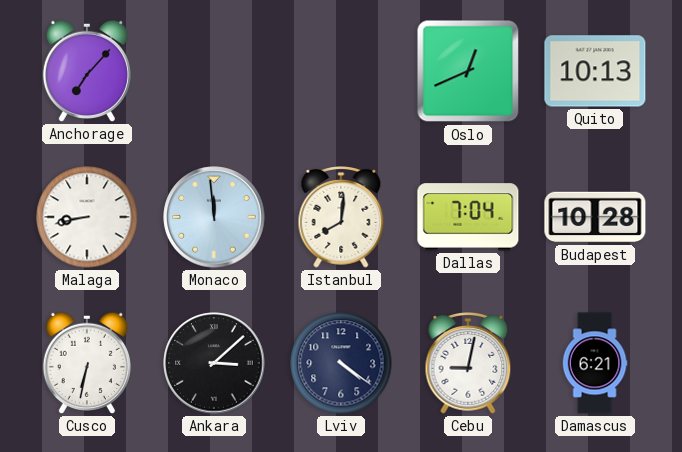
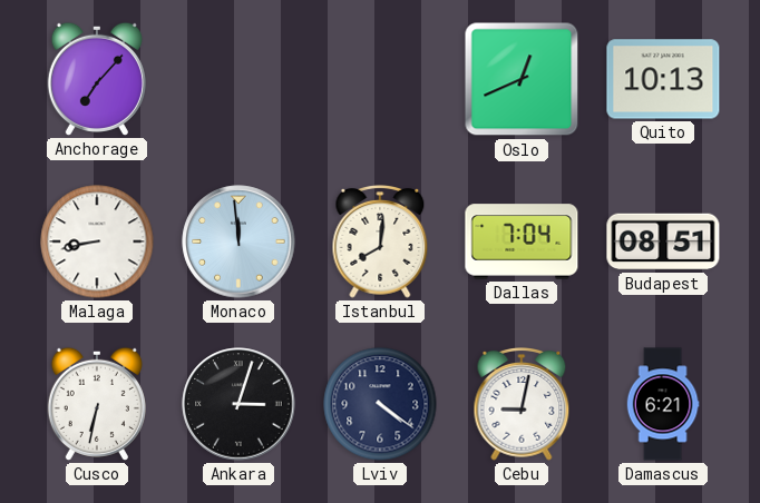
Budapest: 10:28 -> 08:51
Ankara: 3:08 -> 3:03
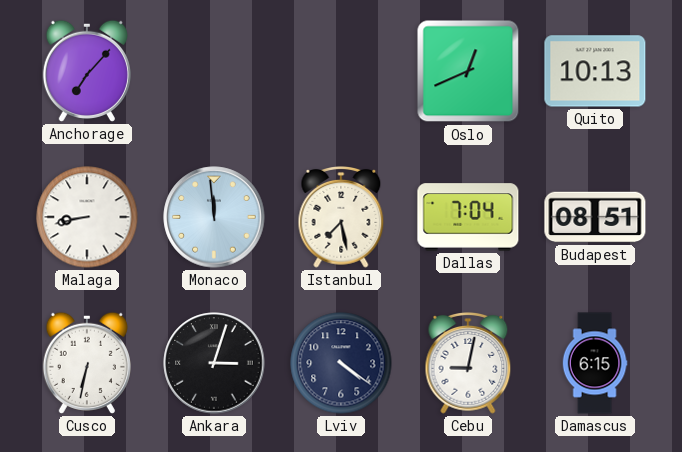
Istanbul: 8:01 -> 7:28
Damascus: 6:21 -> 6:15
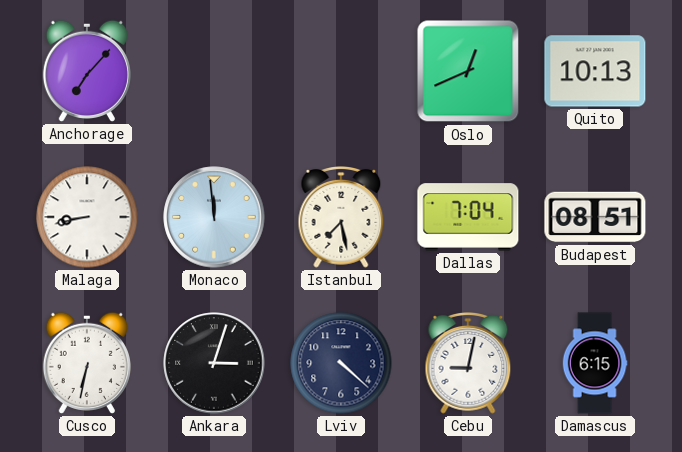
Lviv: 4:21 -> 4:22
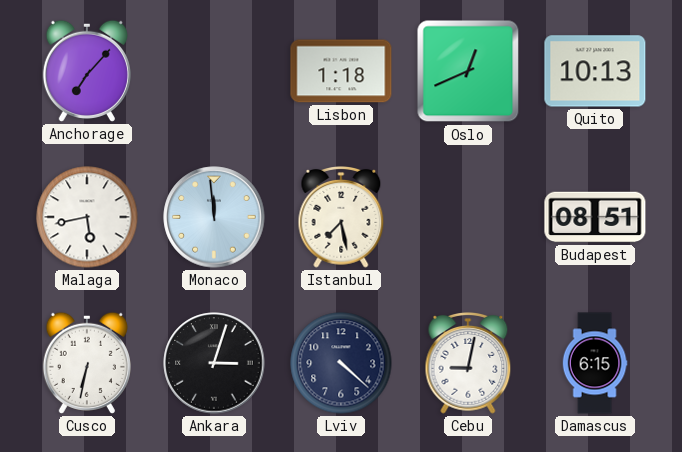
Lisbon: none -> 1:18
Malaga: 8:43 -> 5:43
Dallas: 7:04 -> none
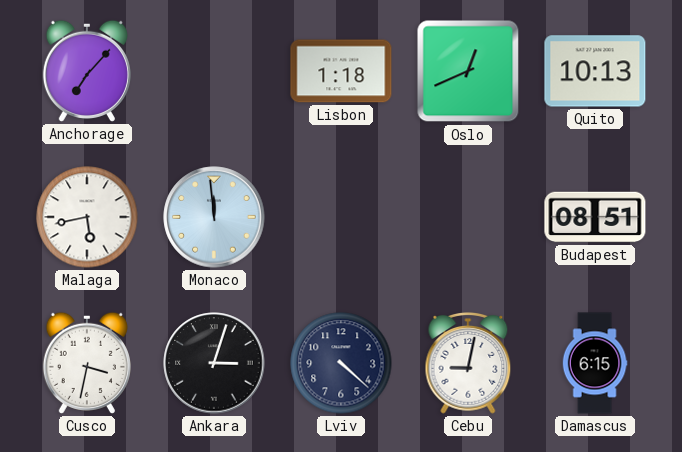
Istanbul: 7:28 -> none
Cusco: 6:32 -> 3:32
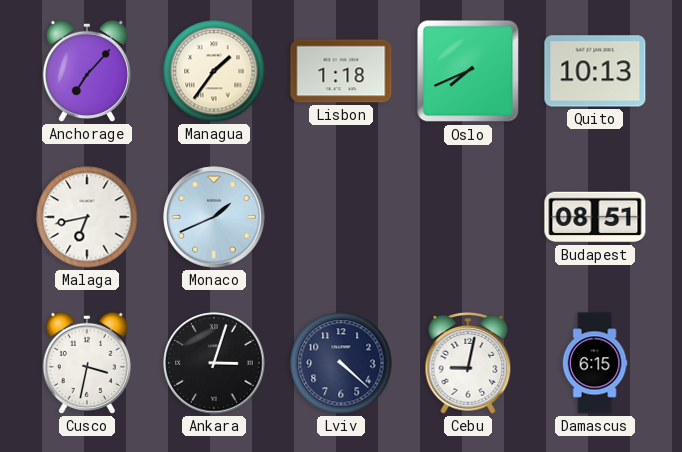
Managua: none -> 1:36
Oslo: 12:41 -> 7:41
Malaga: 5:43 -> 6:43
Monaco: 11:59 -> 1:41
